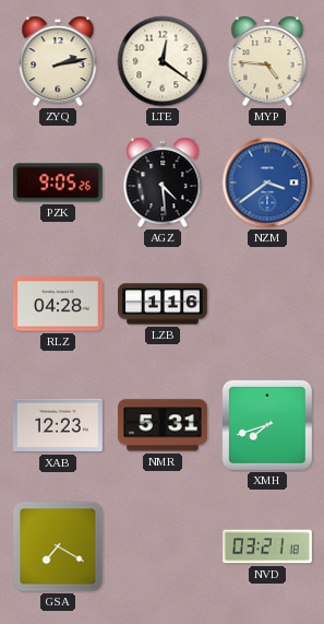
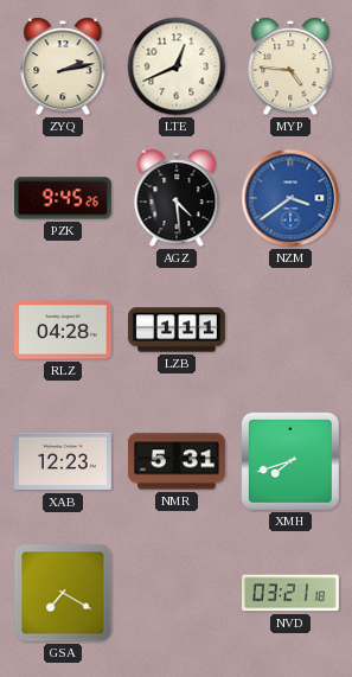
LTE: 12:21 -> 12:41
PZK: 9:05 -> 9:45
LZB: 1:16 -> 1:11
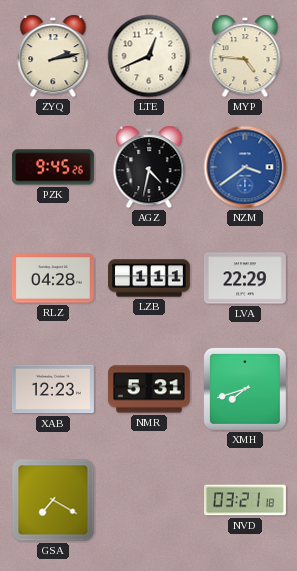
AGZ: 4:29 -> 4:32
LVA: none -> 22:29
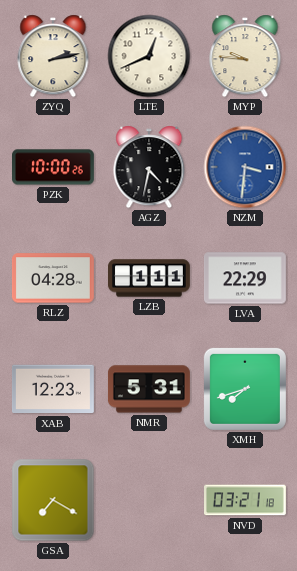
MYP: 4:46 -> 9:46
PZK: 9:45 -> 10:00
NZM: 3:39 -> 3:31
